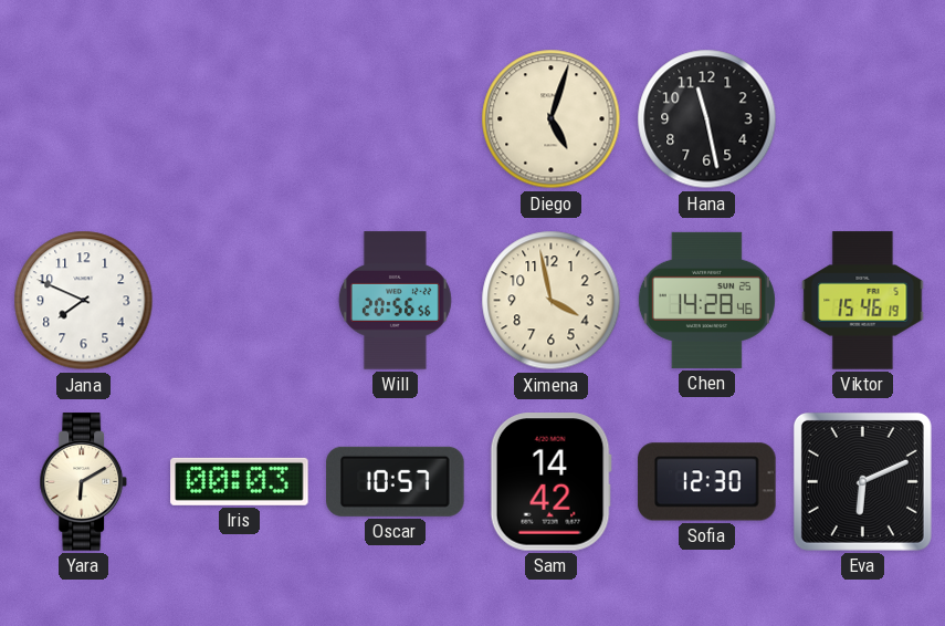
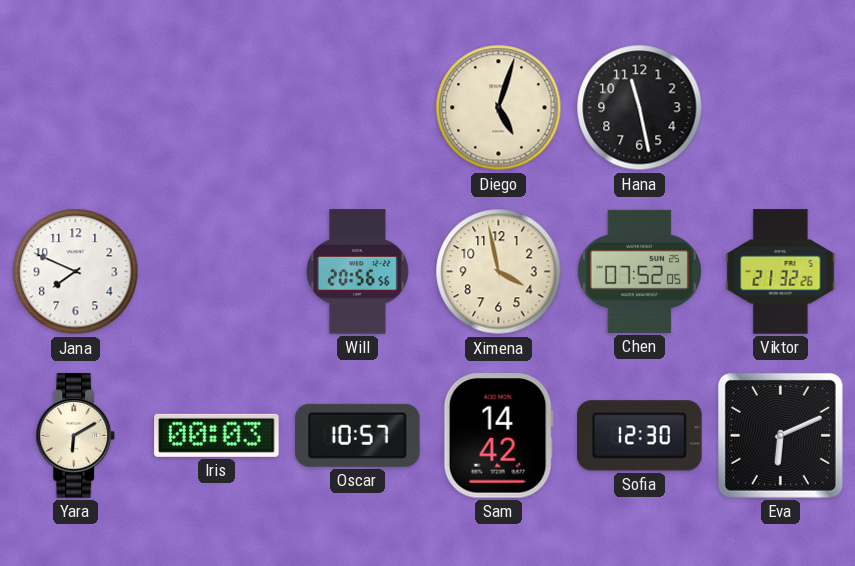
Chen: 14:28 -> 07:52
Viktor: 15:46 -> 21:32
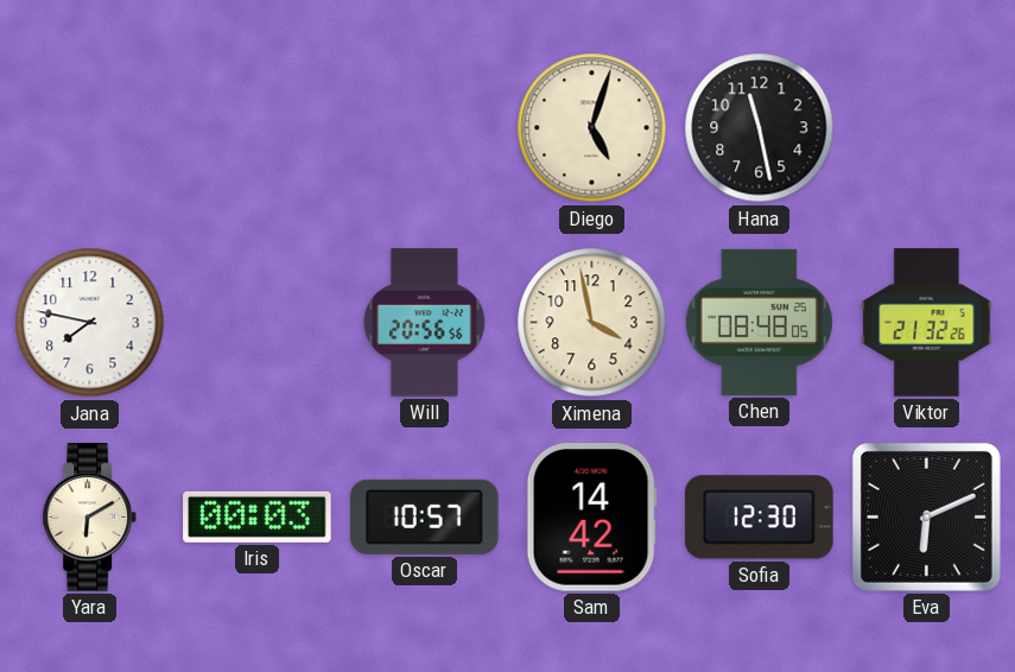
Jana: 7:49 -> 7:47
Chen: 07:52 -> 08:48
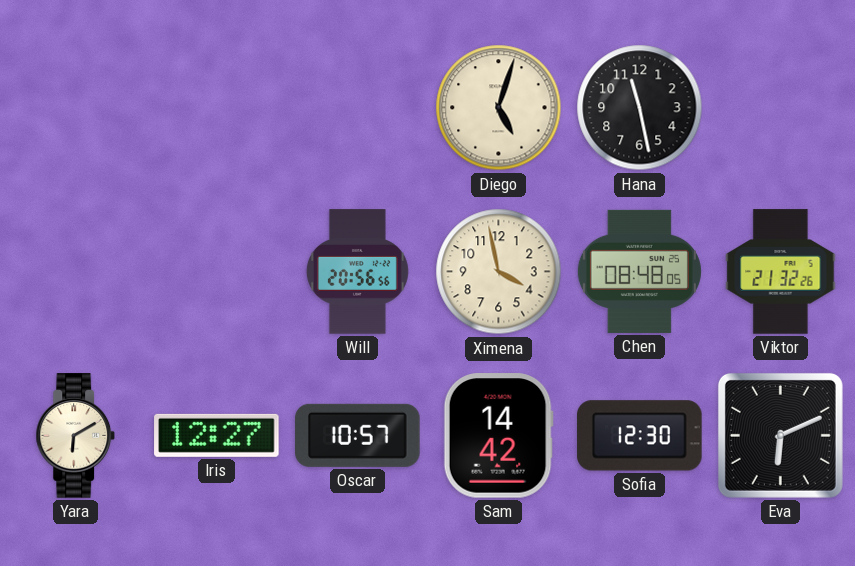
Jana: 7:47 -> none
Iris: 00:03 -> 12:27
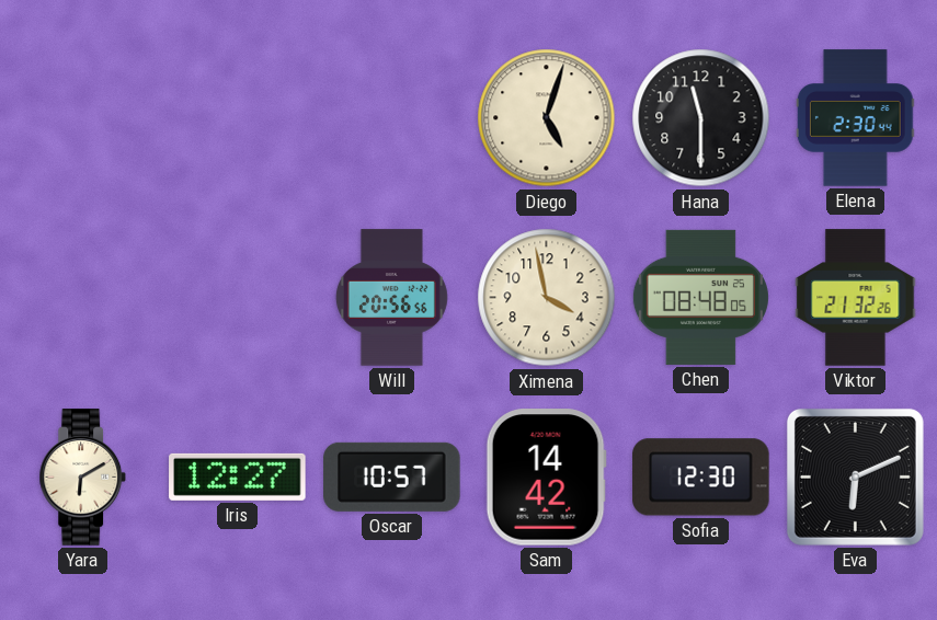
Hana: 11:28 -> 11:30
Elena: none -> 2:30
